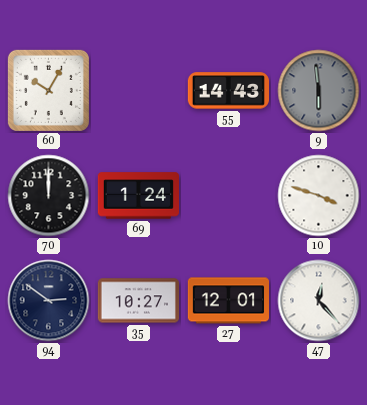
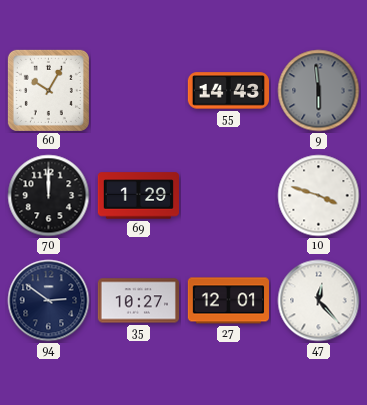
69: 1:24 -> 1:29
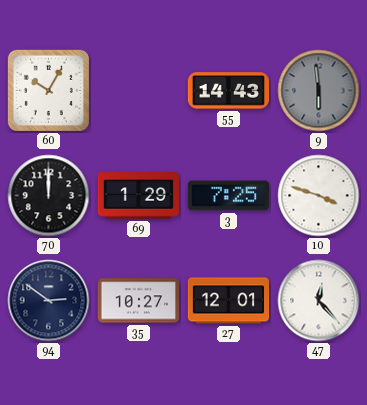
3: none -> 7:25
